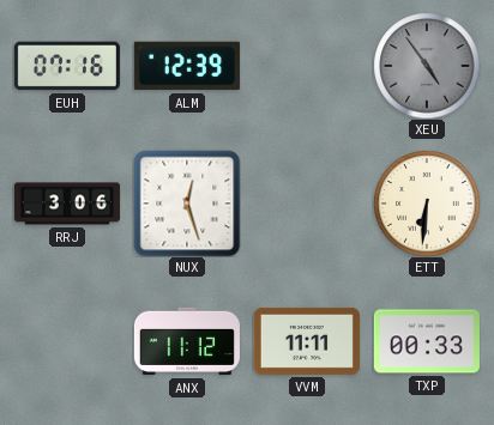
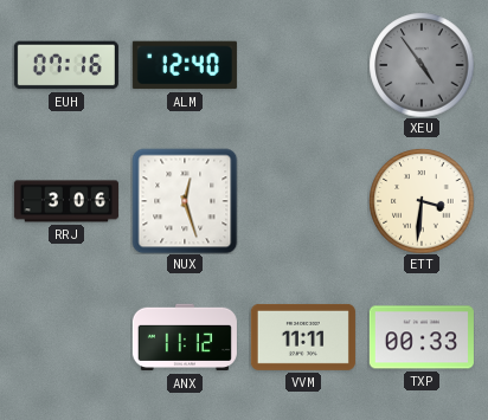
ALM: 12:39 -> 12:40
ETT: 6:31 -> 3:31
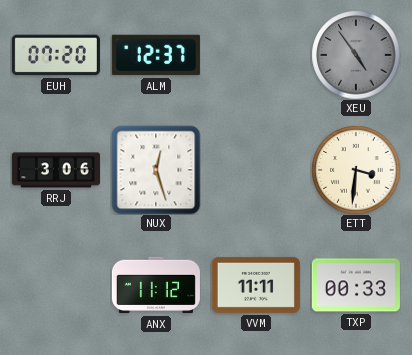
EUH: 07:16 -> 07:20
ALM: 12:40 -> 12:37
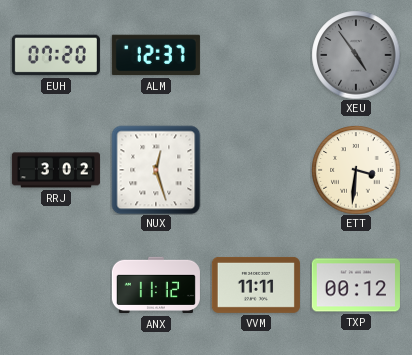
RRJ: 3:06 -> 3:02
TXP: 00:33 -> 00:12
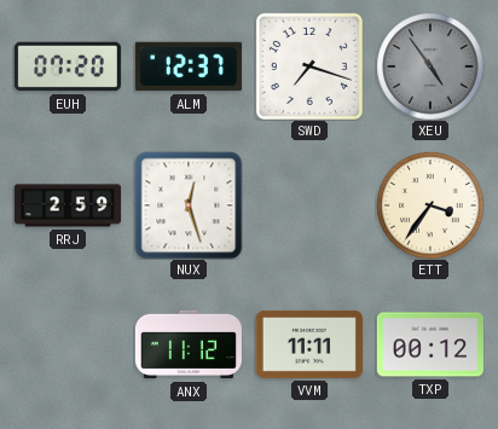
SWD: none -> 7:18
RRJ: 3:02 -> 2:59
ETT: 3:31 -> 3:36
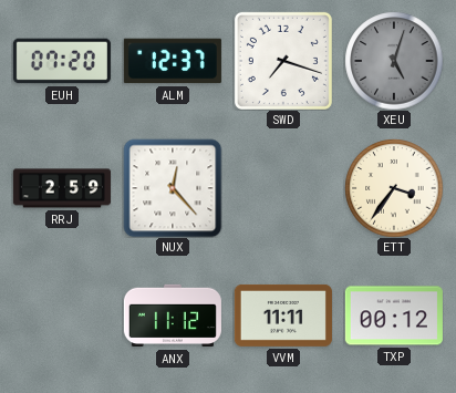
XEU: 4:54 -> 5:03
NUX: 12:27 -> 12:23
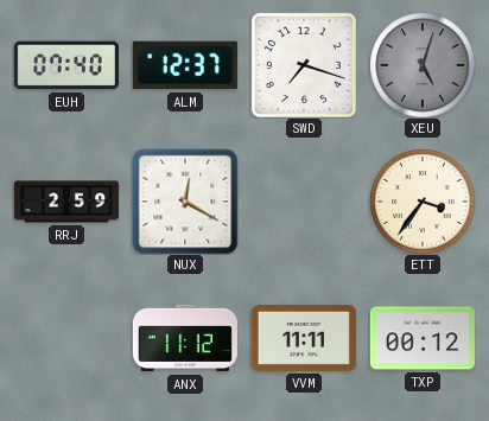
EUH: 07:20 -> 07:40
NUX: 12:23 -> 12:20
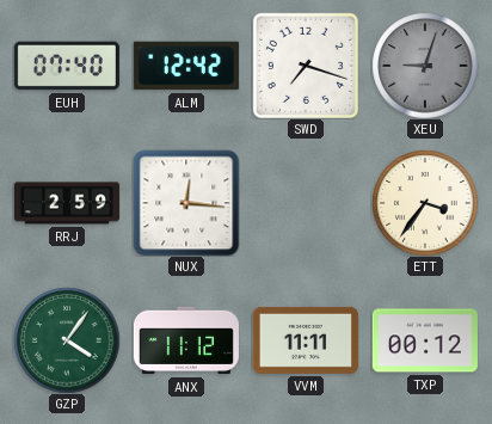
ALM: 12:37 -> 12:42
XEU: 5:03 -> 9:03
NUX: 12:20 -> 12:16
GZP: none -> 4:06
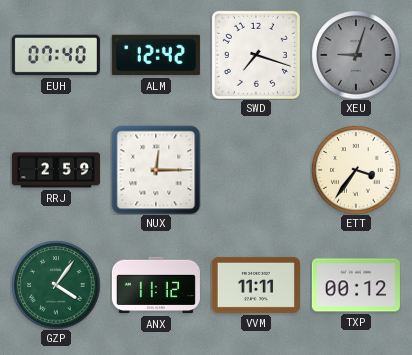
NUX: 12:16 -> 12:15
